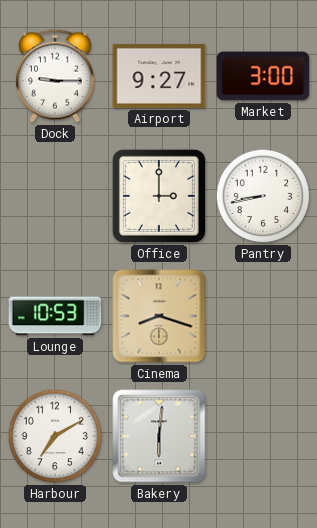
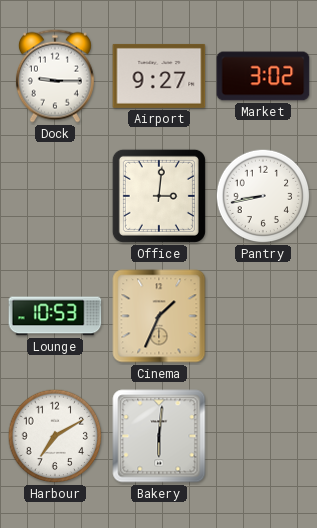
Market: 3:00 -> 3:02
Office: 3:00 -> 3:01
Cinema: 8:18 -> 1:34
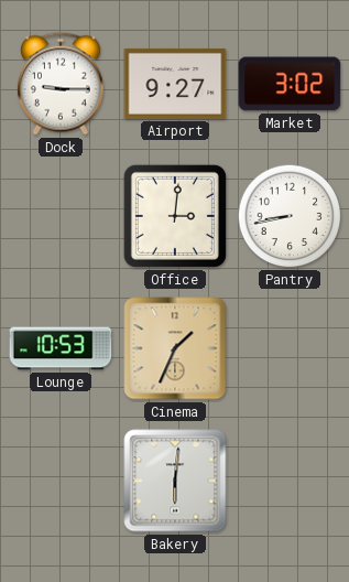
Harbour: 7:10 -> none
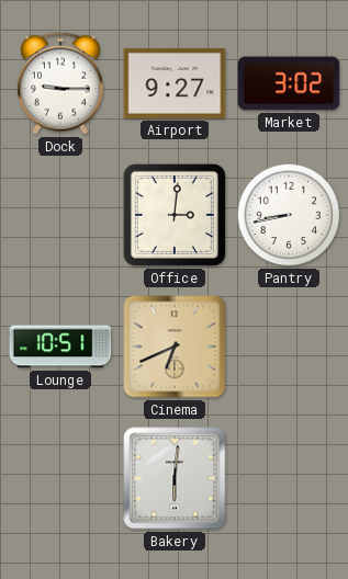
Lounge: 10:53 -> 10:51
Cinema: 1:34 -> 6:41
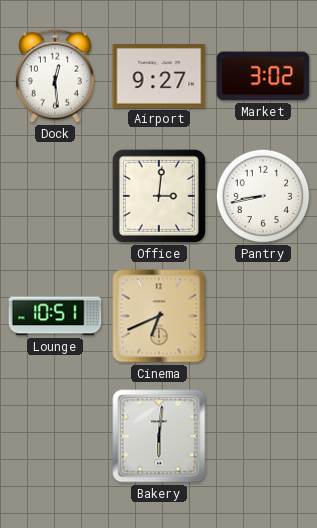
Dock: 9:15 -> 12:29
